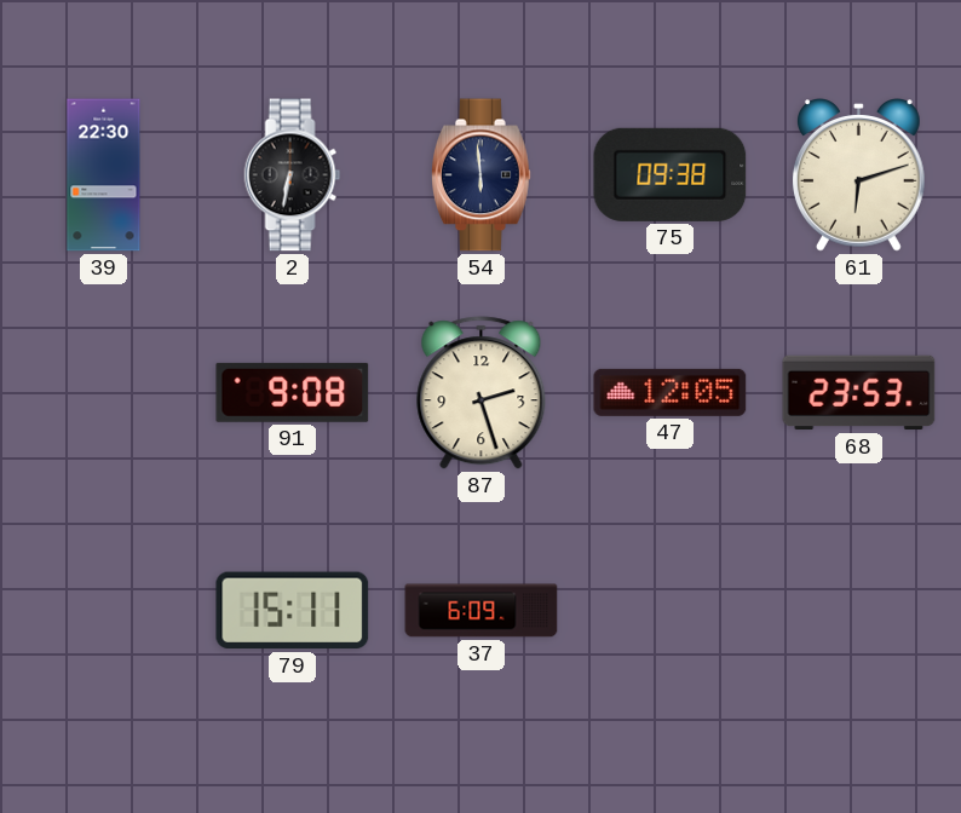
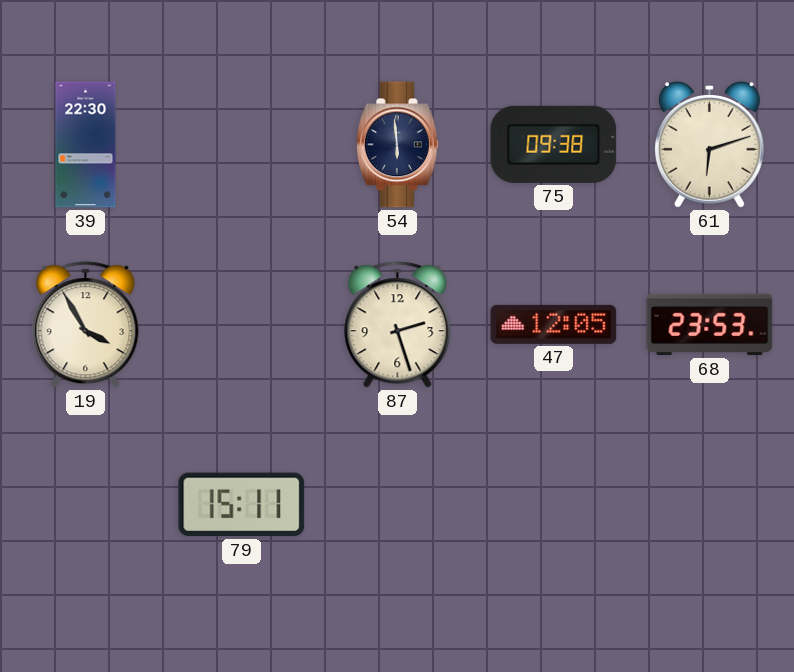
2: 6:32 -> none
19: none -> 3:55
91: 9:08 -> none
37: 6:09 -> none
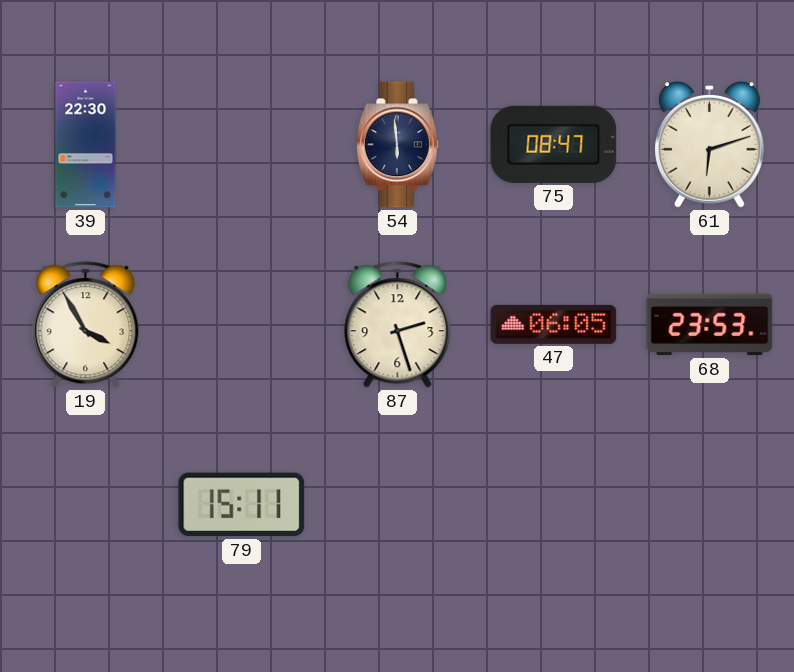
75: 09:38 -> 08:47
47: 12:05 -> 06:05
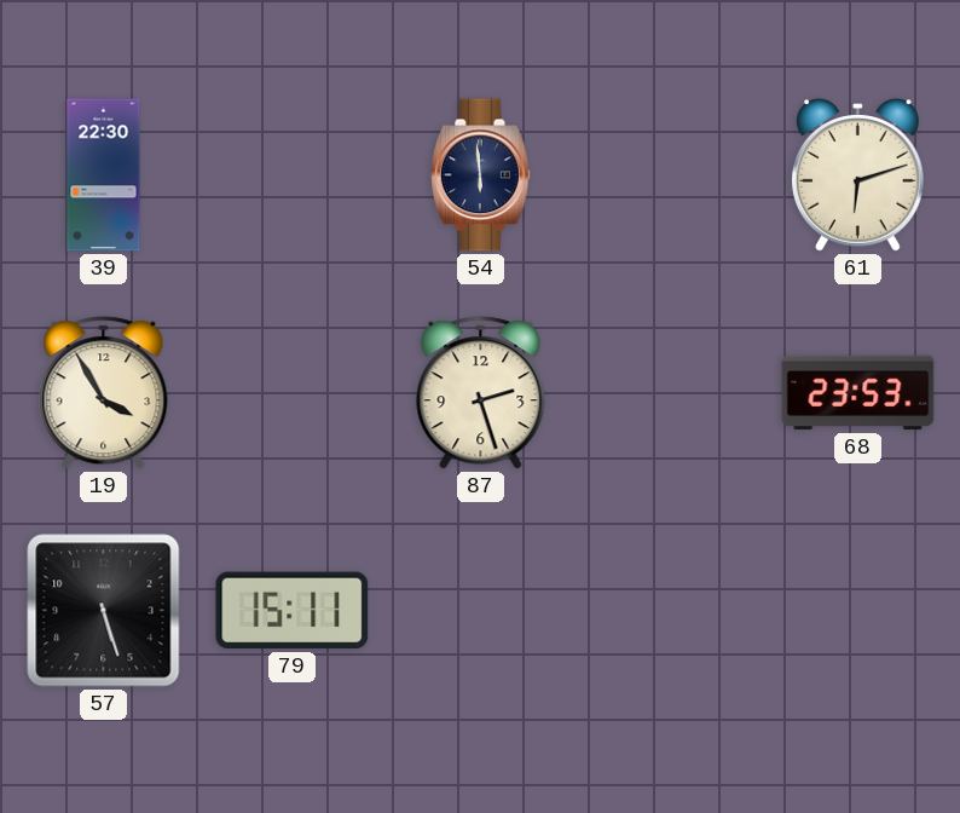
75: 08:47 -> none
47: 06:05 -> none
57: none -> 5:27
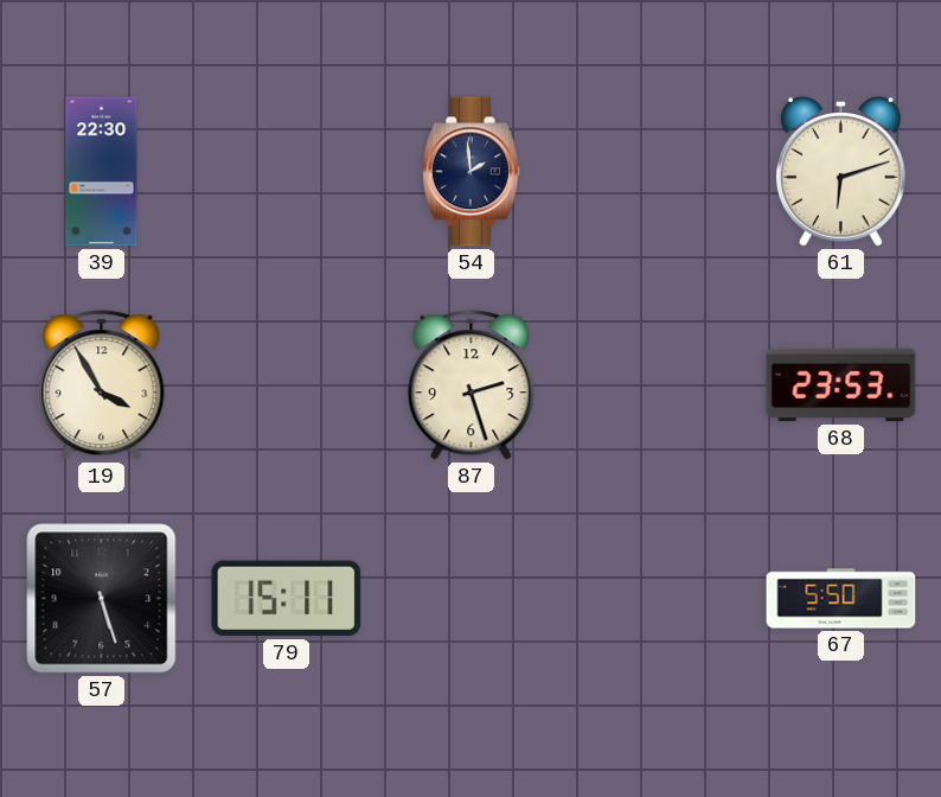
54: 5:59 -> 1:59
67: none -> 5:50
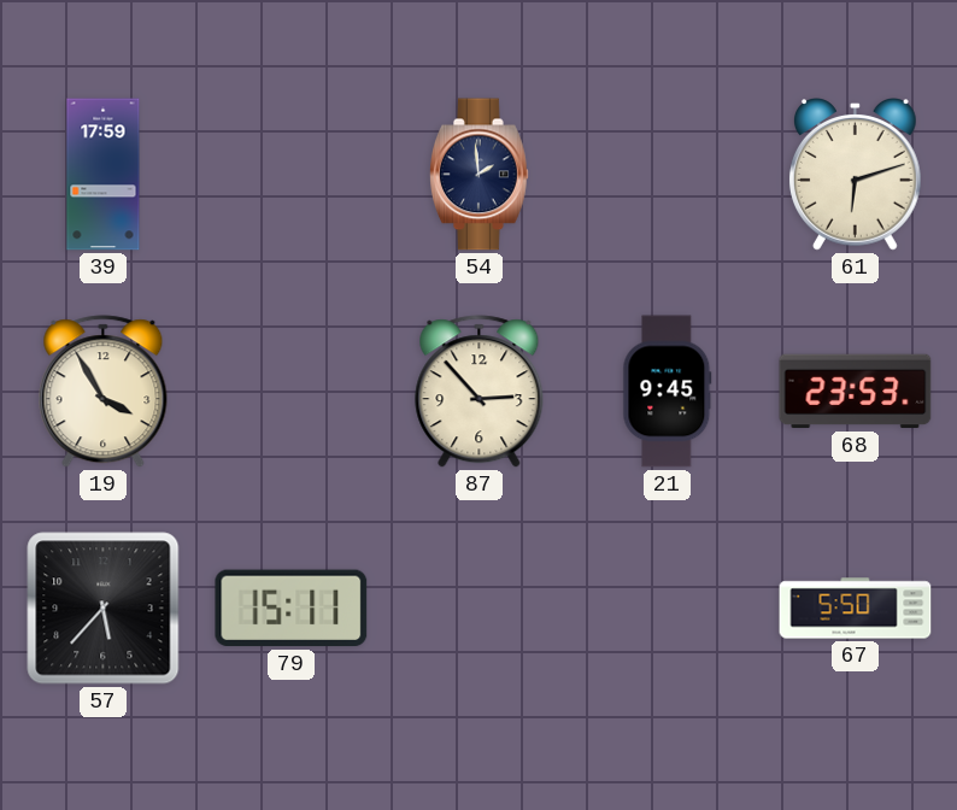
39: 22:30 -> 17:59
87: 2:27 -> 2:53
21: none -> 9:45
57: 5:27 -> 5:37
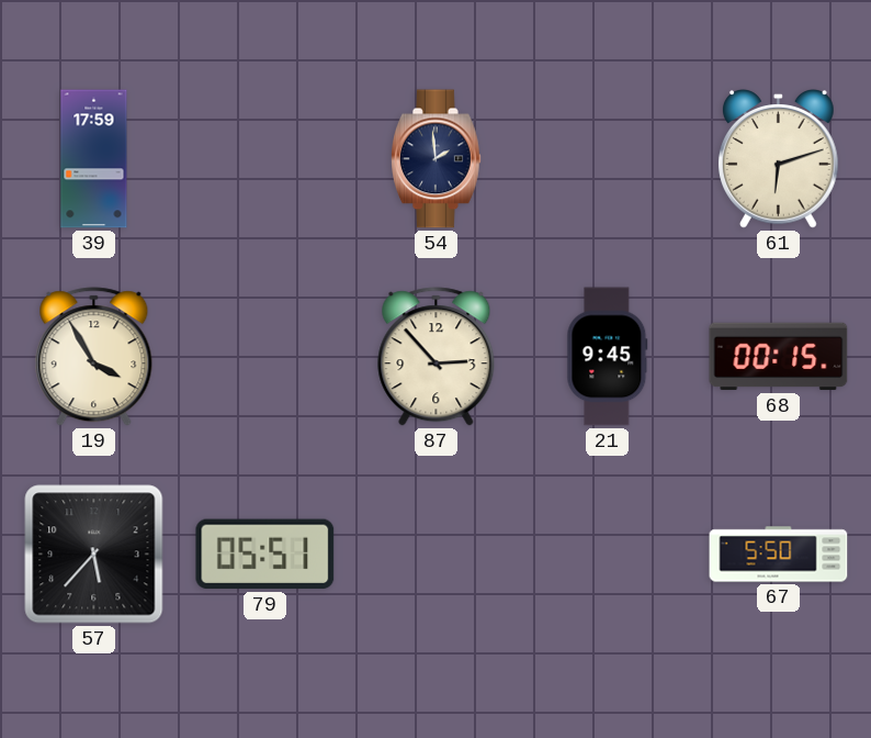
68: 23:53 -> 00:15
79: 15:11 -> 05:51
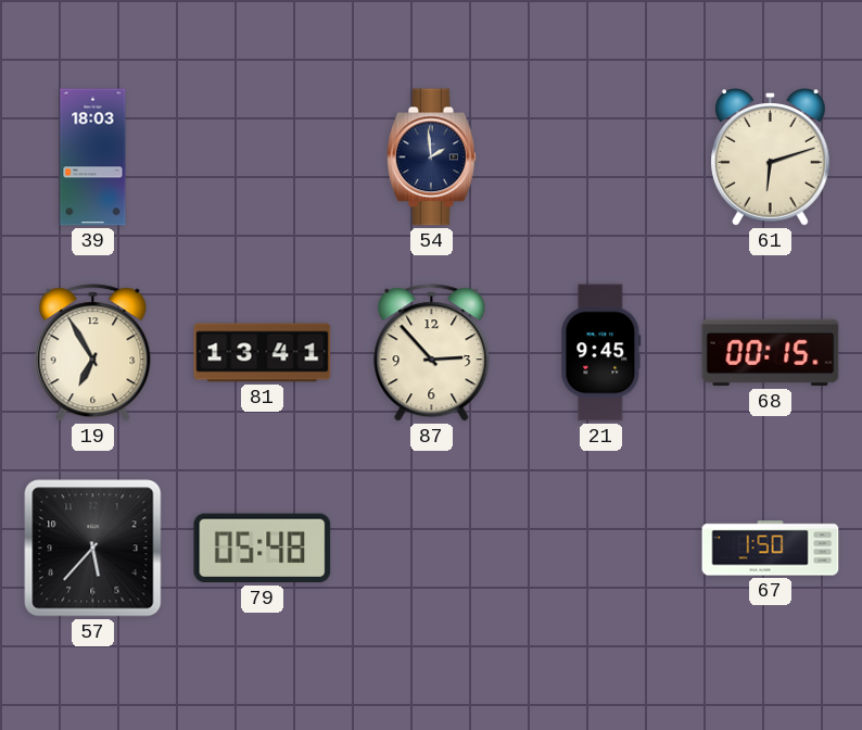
39: 17:59 -> 18:03
19: 3:55 -> 6:55
81: none -> 13:41
79: 05:51 -> 05:48
67: 5:50 -> 1:50
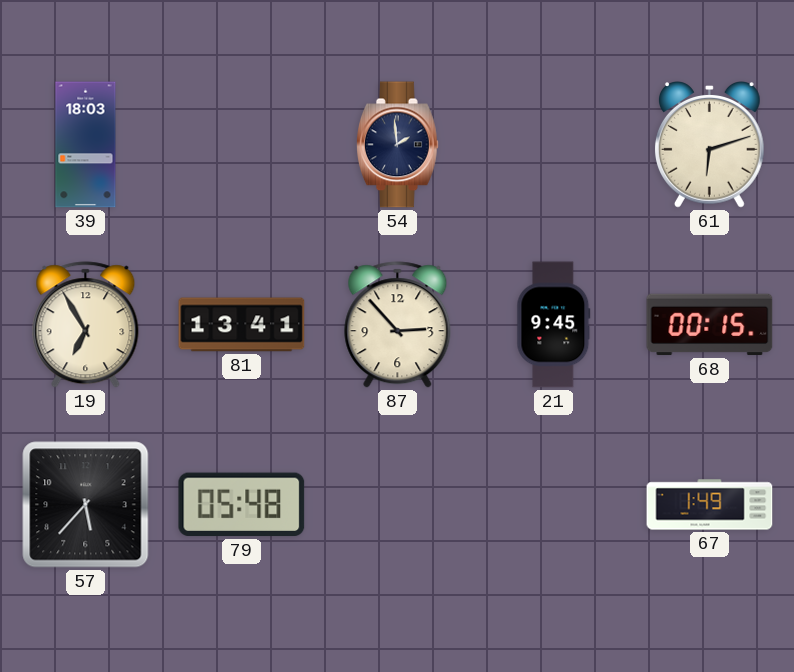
67: 1:50 -> 1:49
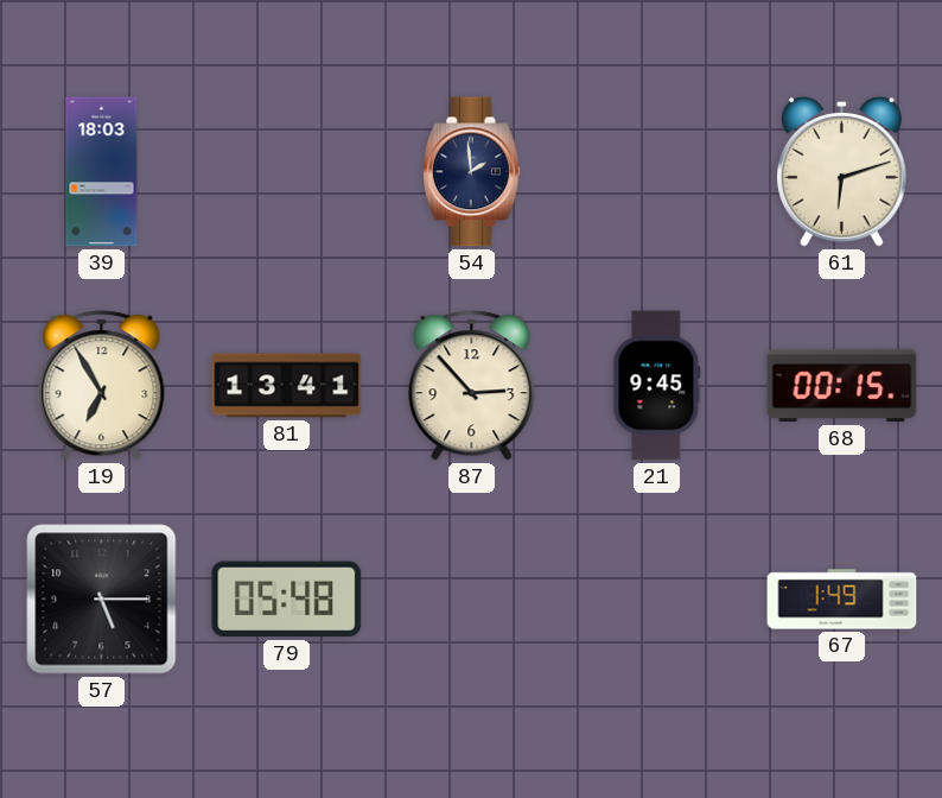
57: 5:37 -> 5:15
